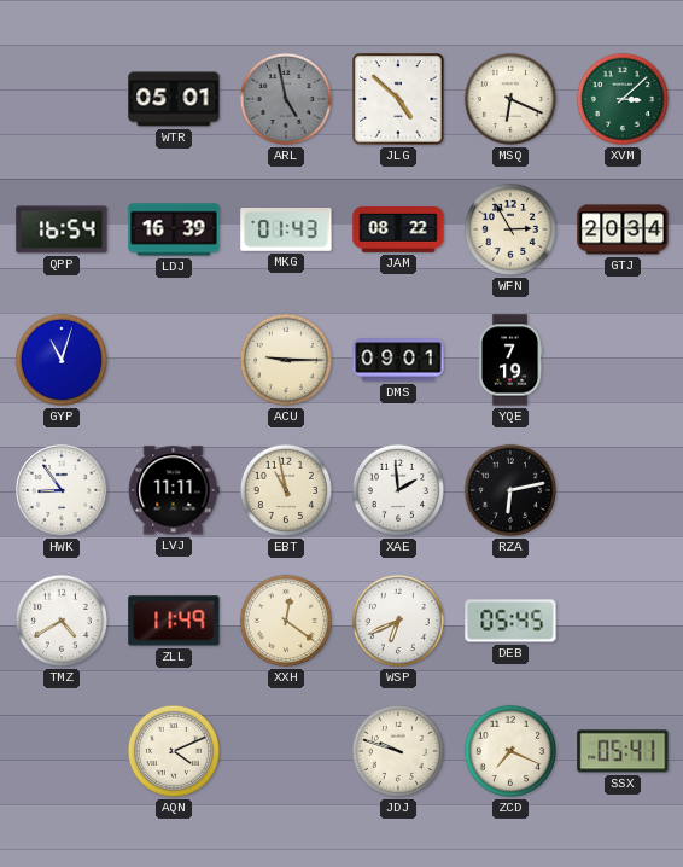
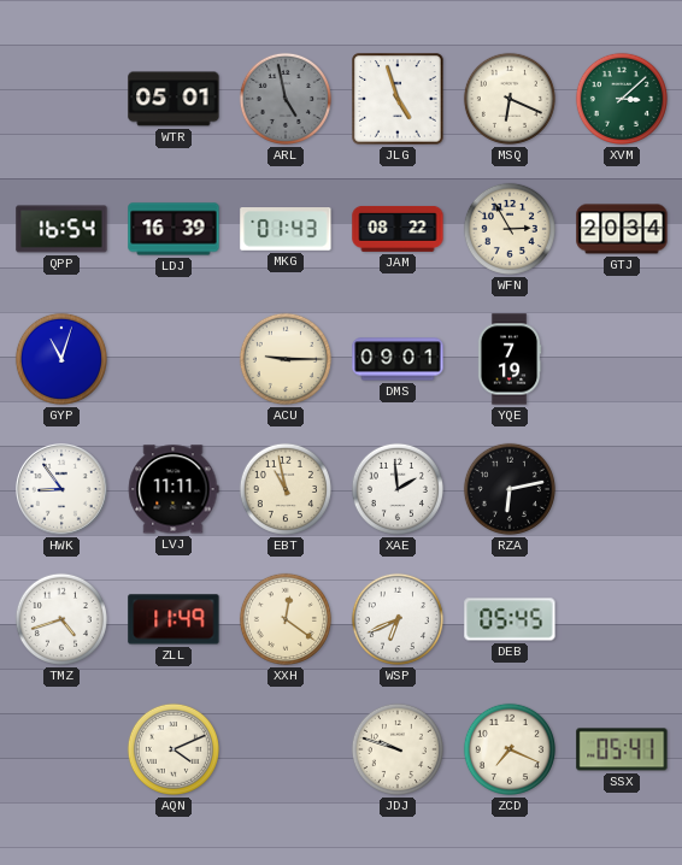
JLG: 4:52 -> 4:57
TMZ: 4:40 -> 4:42
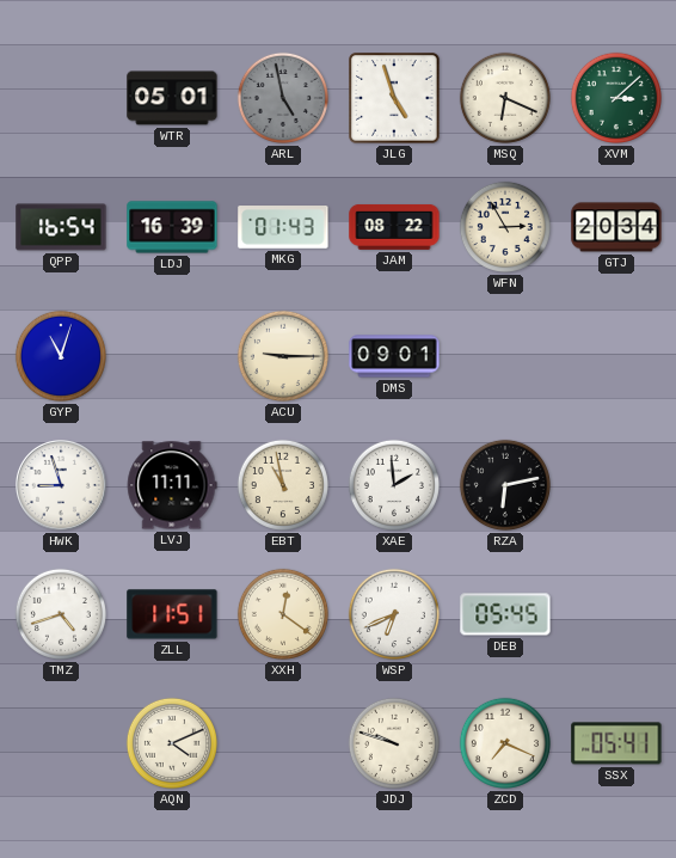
YQE: 7:19 -> none
HWK: 8:54 -> 8:57
ZLL: 11:49 -> 11:51
